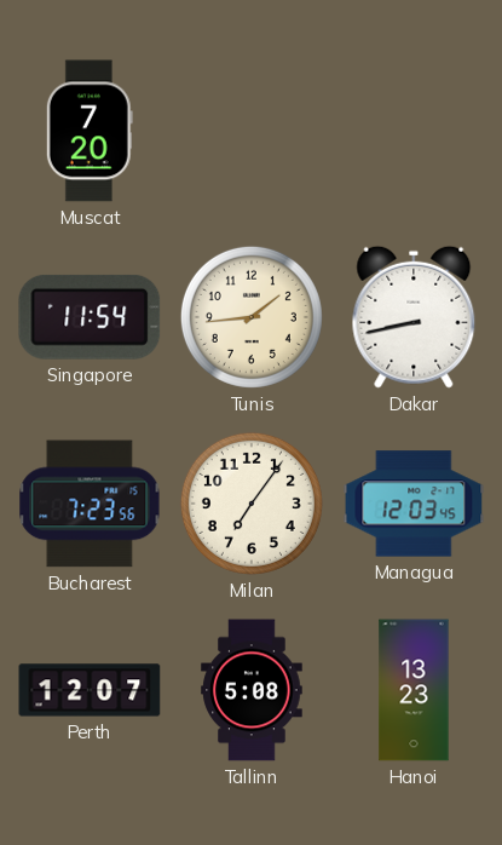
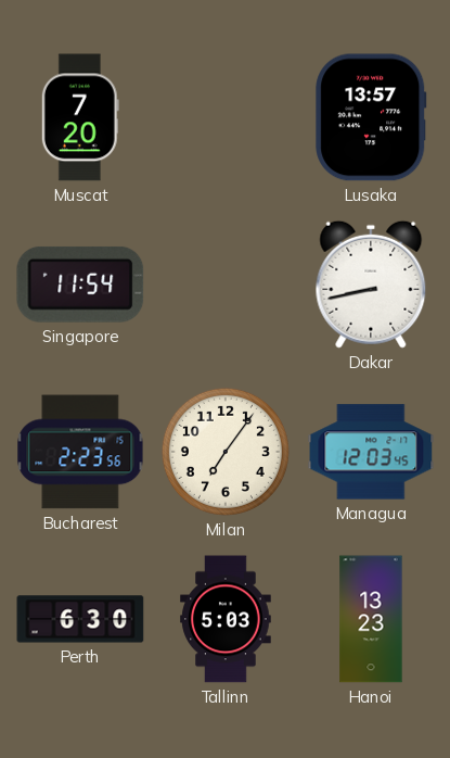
Lusaka: none -> 13:57
Tunis: 1:44 -> none
Bucharest: 7:23 -> 2:23
Perth: 12:07 -> 6:30
Tallinn: 5:08 -> 5:03
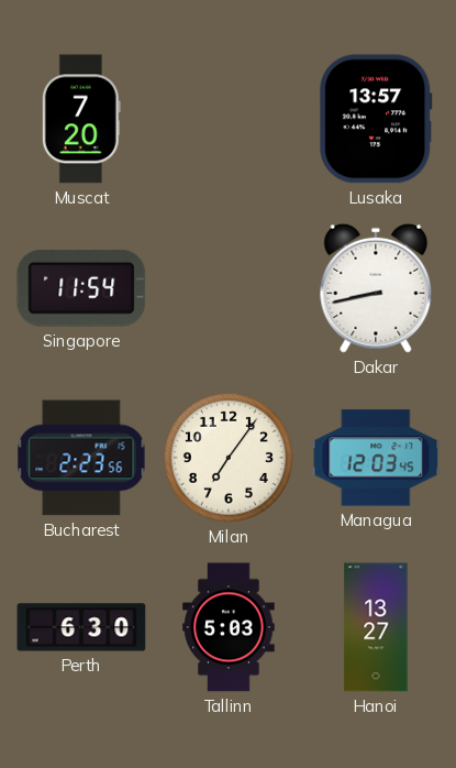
Hanoi: 13:23 -> 13:27
